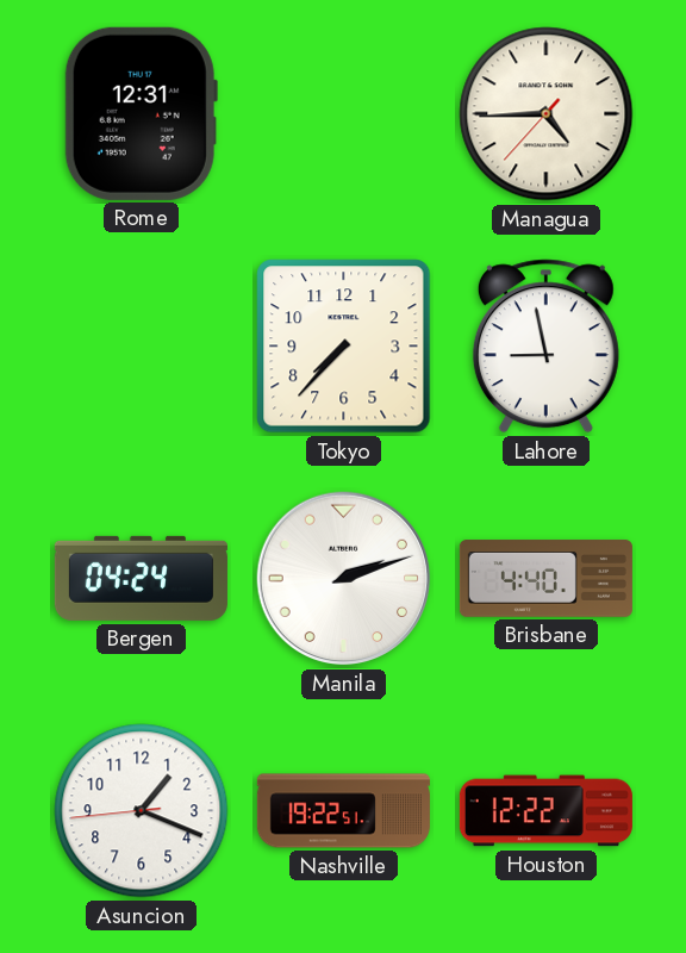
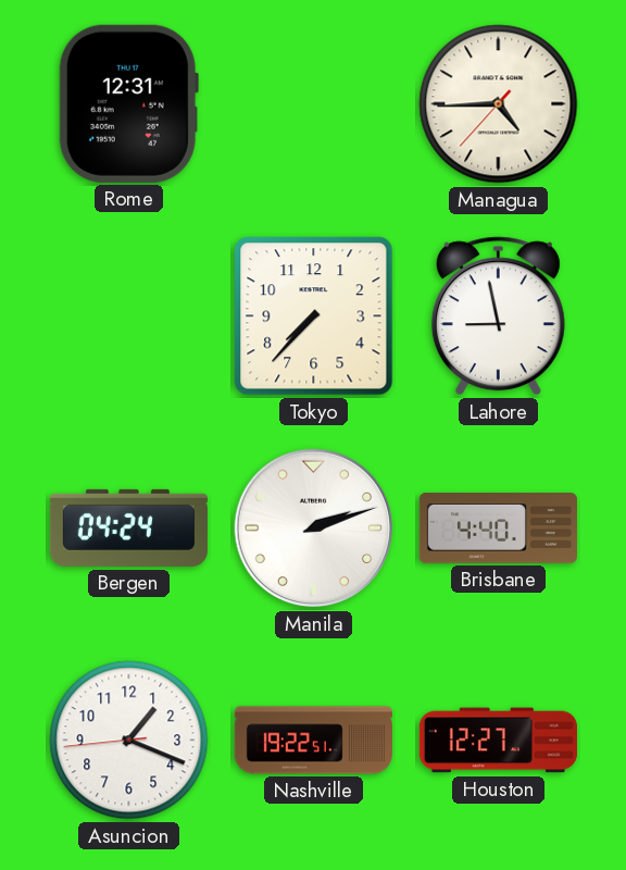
Houston: 12:22 -> 12:27
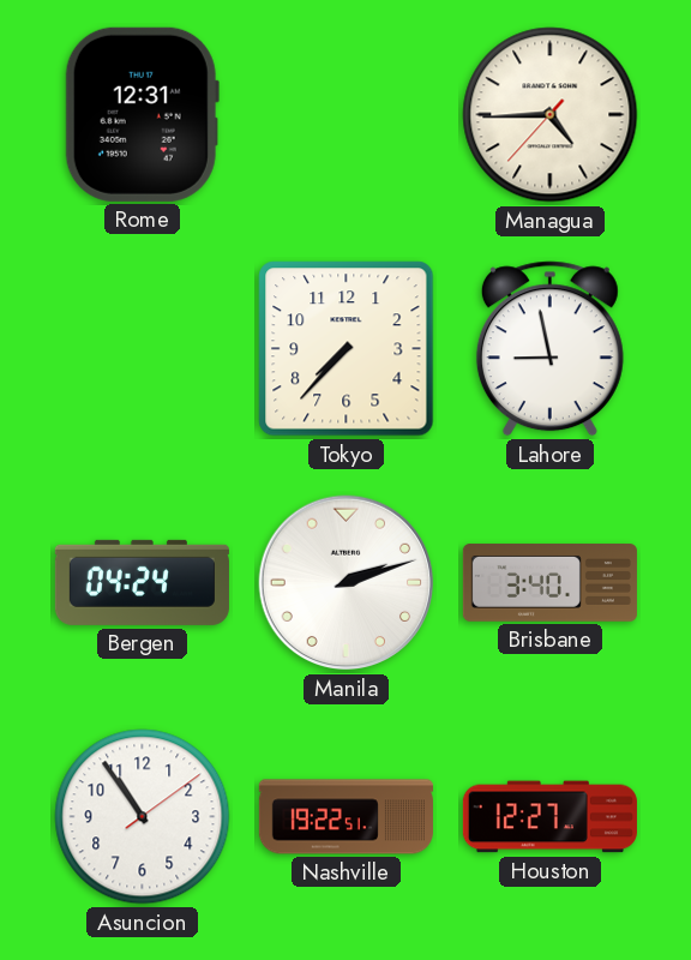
Brisbane: 4:40 -> 3:40
Asuncion: 1:18 -> 10:54
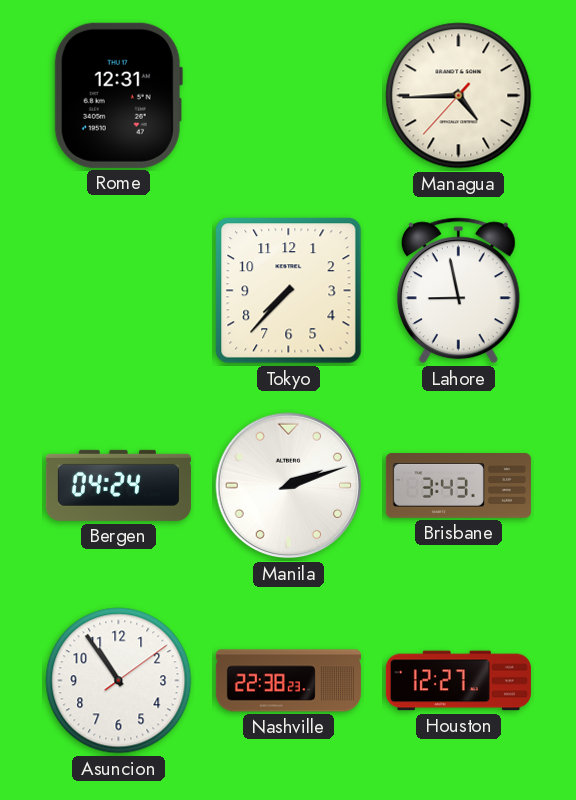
Brisbane: 3:40 -> 3:43
Nashville: 19:22 -> 22:38
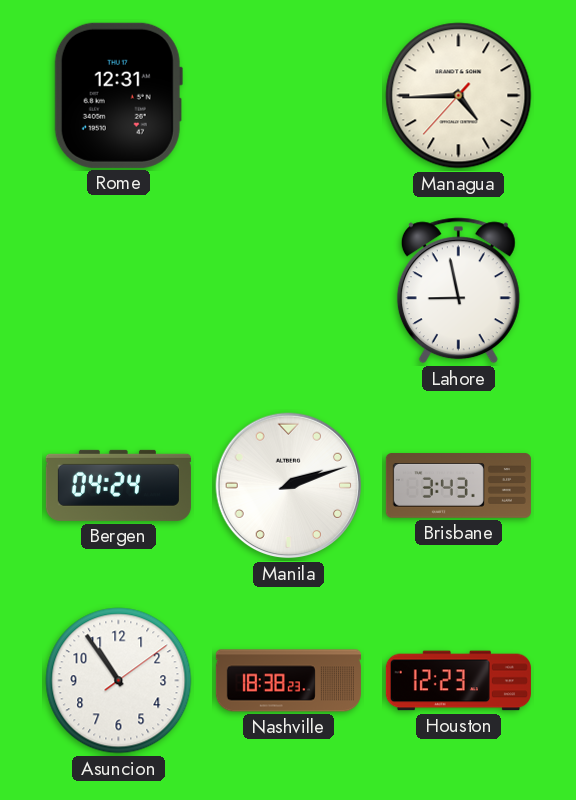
Tokyo: 7:37 -> none
Nashville: 22:38 -> 18:38
Houston: 12:27 -> 12:23
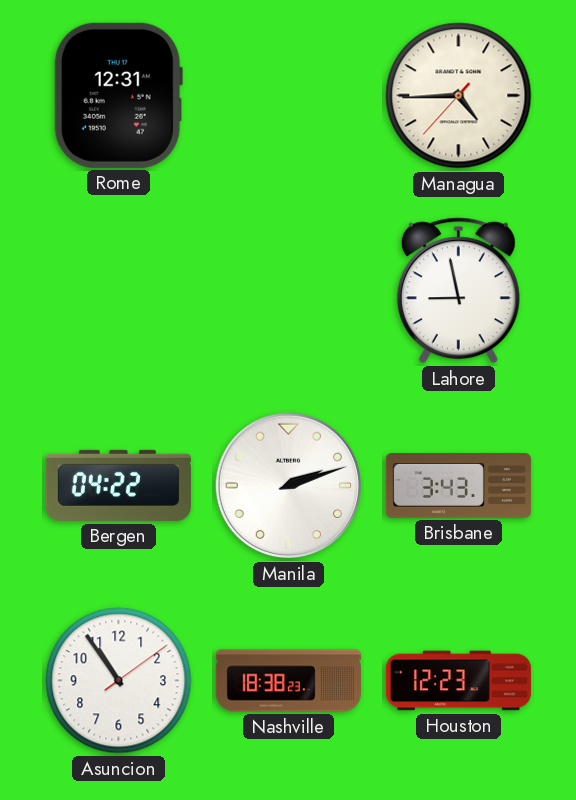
Bergen: 04:24 -> 04:22
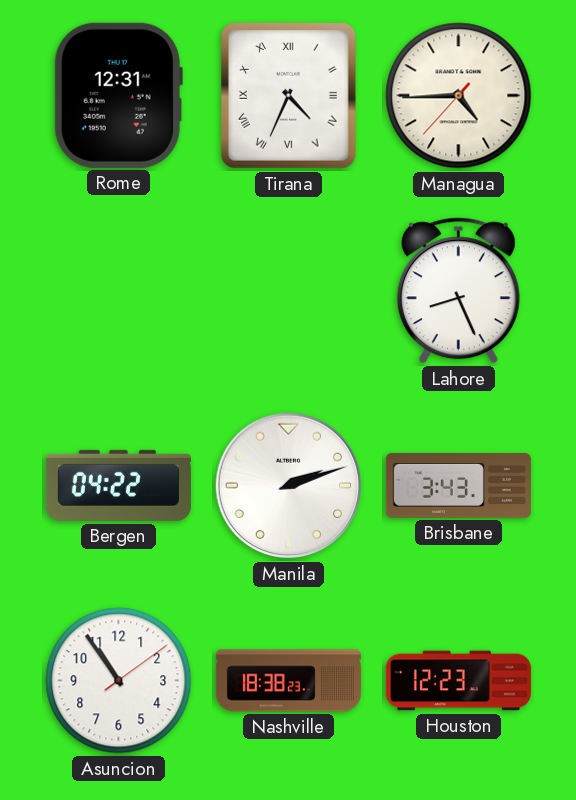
Tirana: none -> 4:34
Lahore: 8:58 -> 8:26
